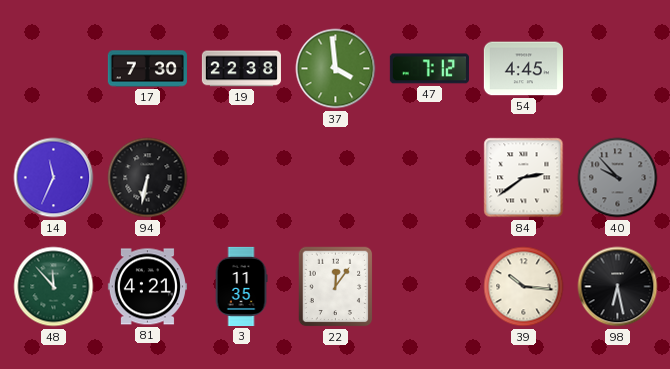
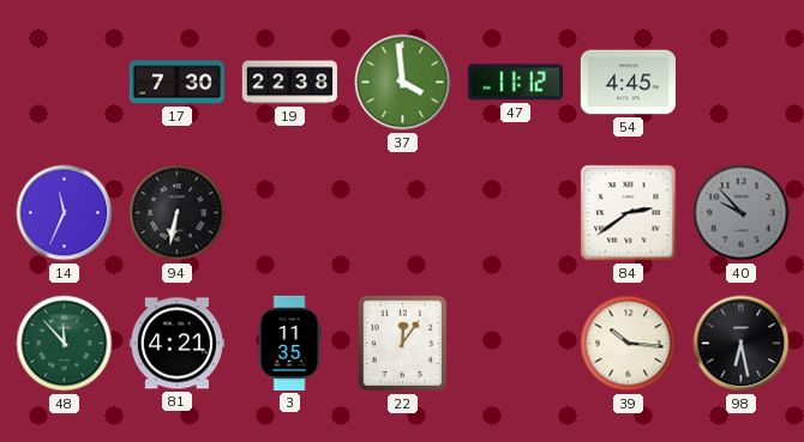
47: 7:12 -> 11:12
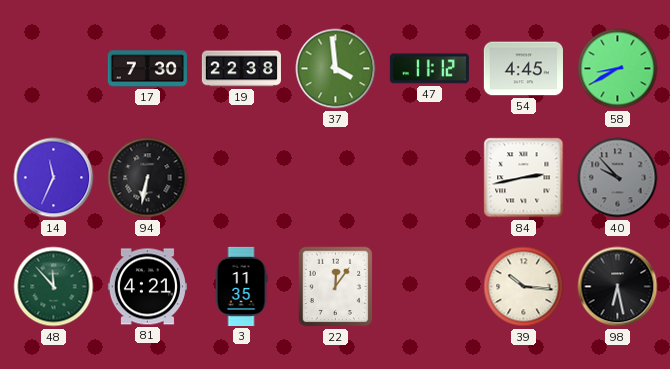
58: none -> 8:40
84: 2:39 -> 2:43
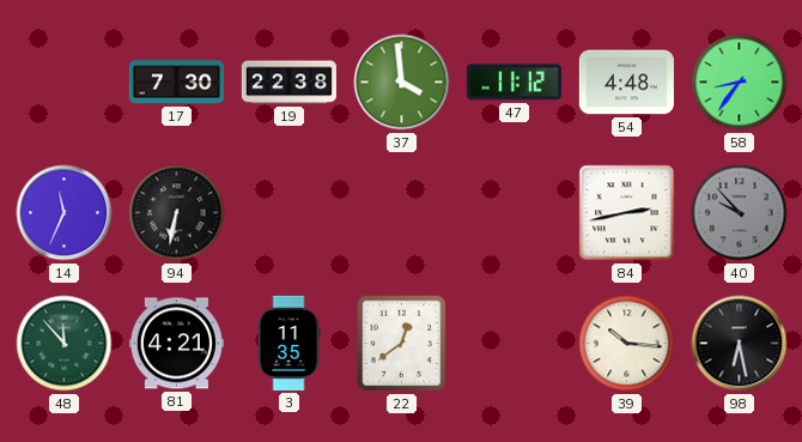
54: 4:45 -> 4:48
58: 8:40 -> 8:36
22: 12:06 -> 12:39
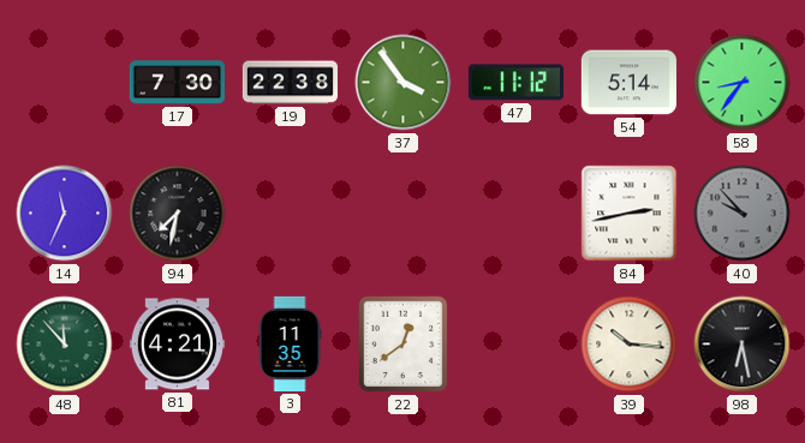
37: 3:59 -> 3:54
54: 4:48 -> 5:14
94: 6:32 -> 7:32
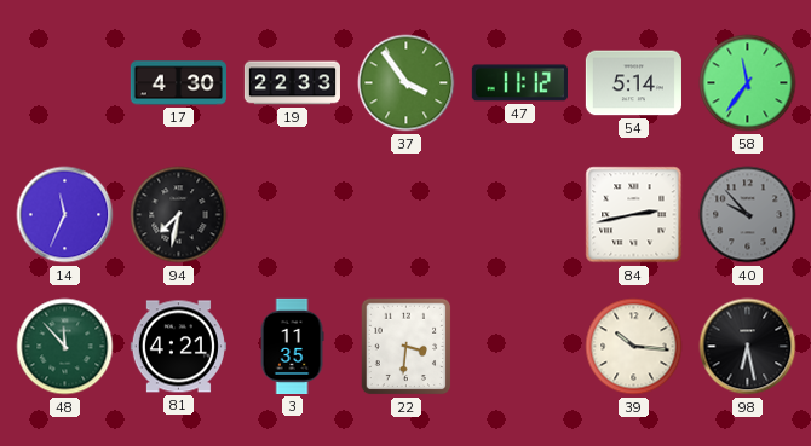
17: 7:30 -> 4:30
19: 22:38 -> 22:33
58: 8:36 -> 11:36
22: 12:39 -> 3:31
